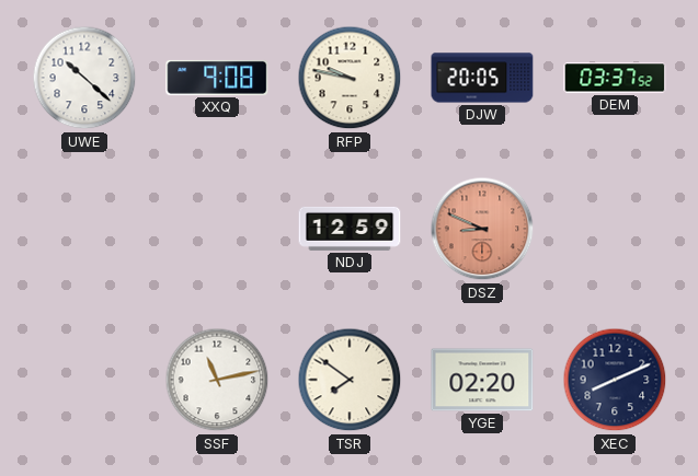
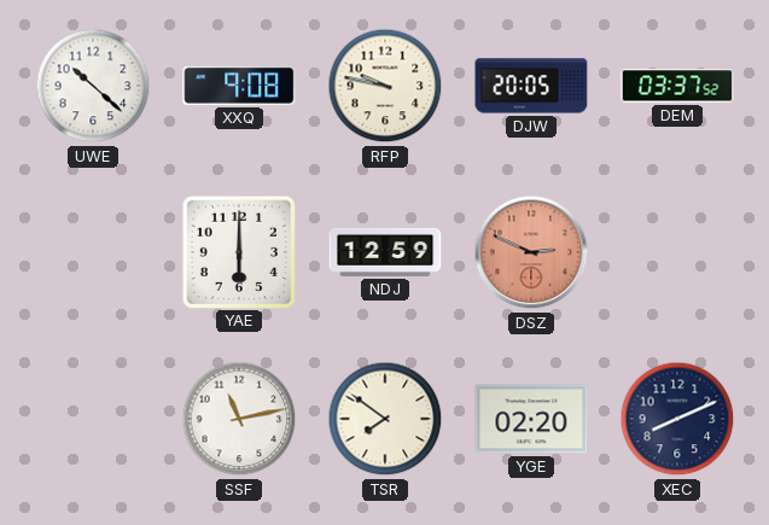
YAE: none -> 6:00
DSZ: 8:49 -> 2:49
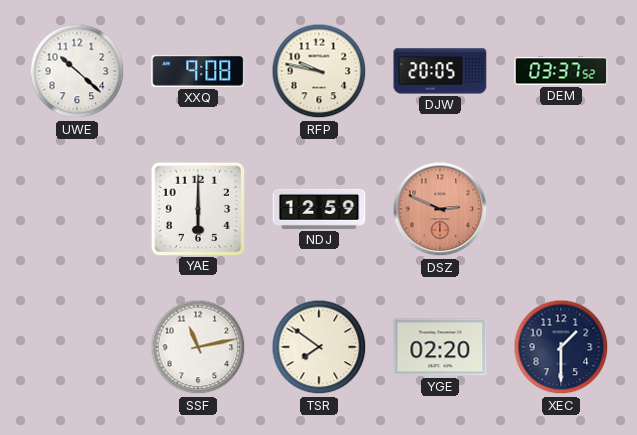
XEC: 8:11 -> 1:30
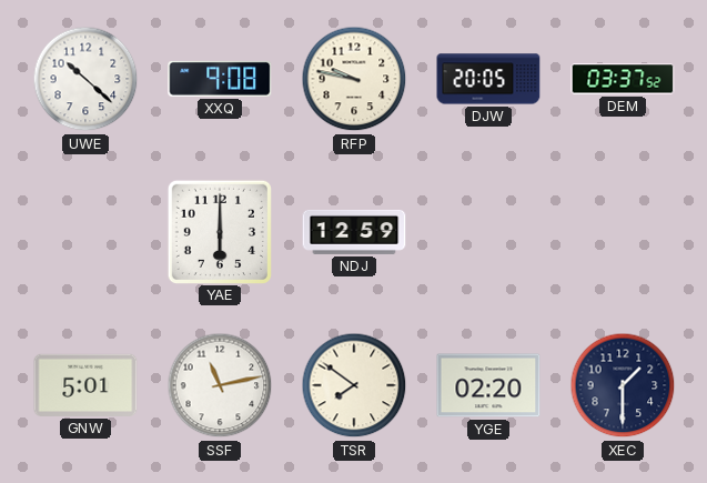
DSZ: 2:49 -> none
GNW: none -> 5:01
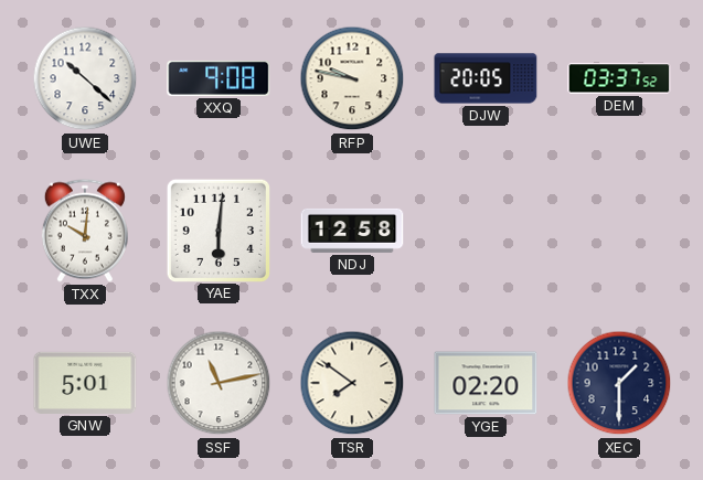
TXX: none -> 10:01
YAE: 6:00 -> 6:01
NDJ: 12:59 -> 12:58
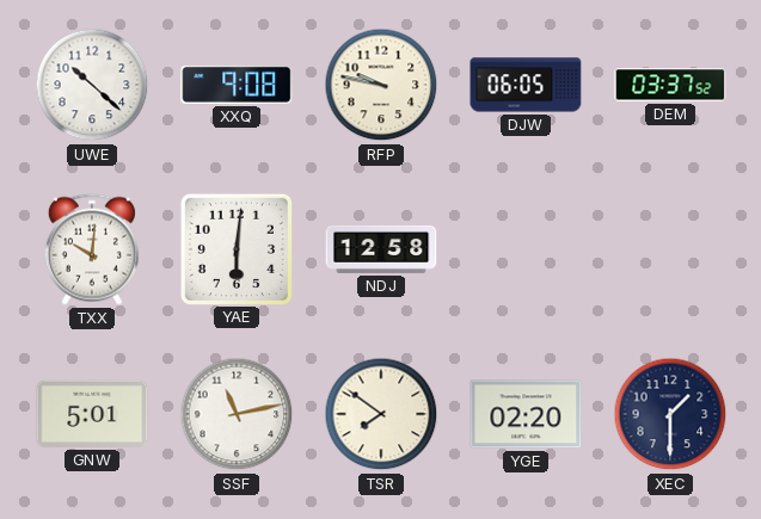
DJW: 20:05 -> 06:05
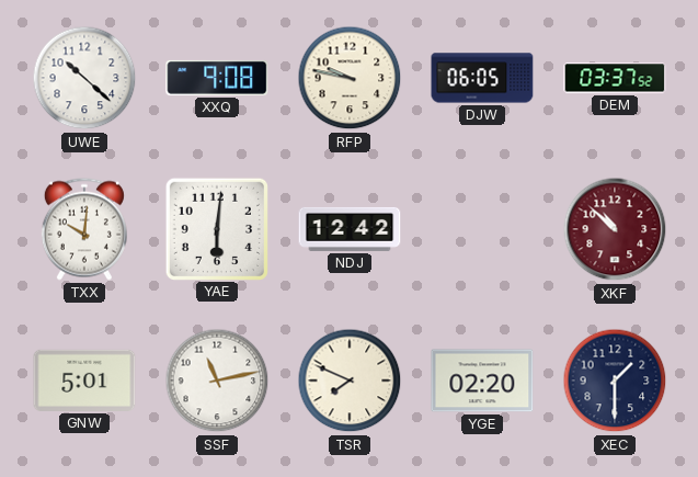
NDJ: 12:58 -> 12:42
XKF: none -> 10:52
TSR: 7:51 -> 7:49
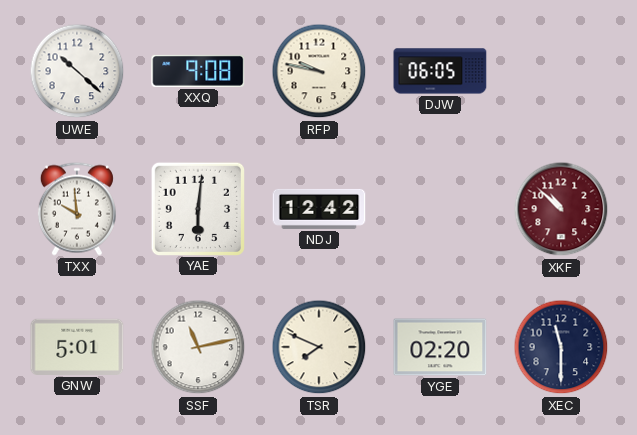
DEM: 03:37 -> none
TXX: 10:01 -> 9:59
XEC: 1:30 -> 11:30
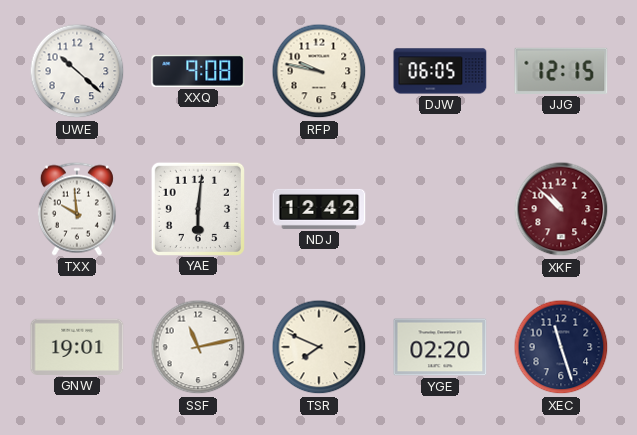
JJG: none -> 12:15
GNW: 5:01 -> 19:01
XEC: 11:30 -> 11:27
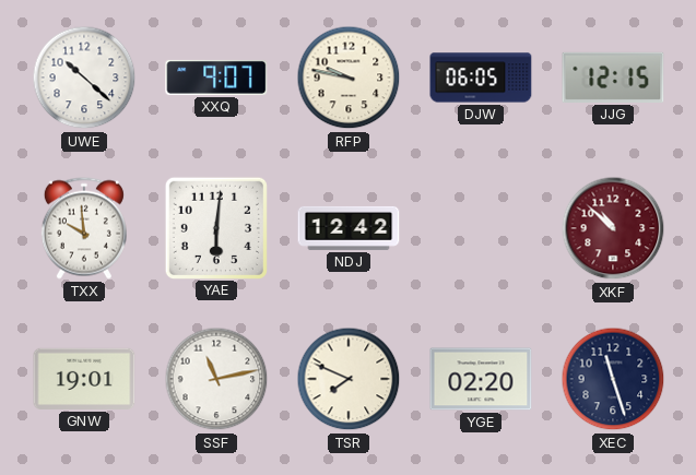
XXQ: 9:08 -> 9:07
